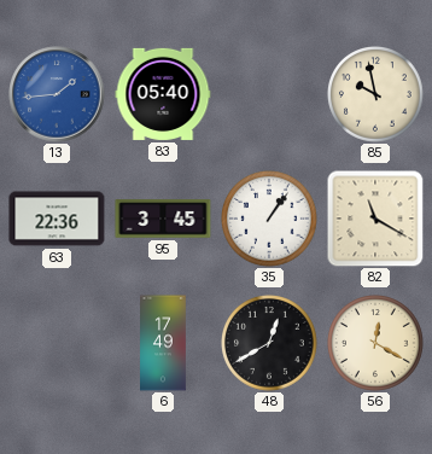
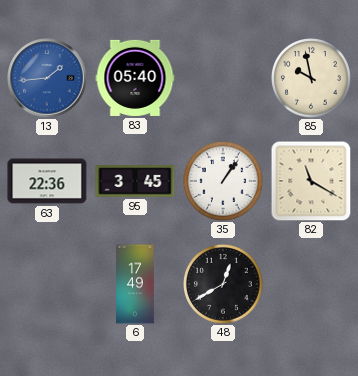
56: 12:20 -> none
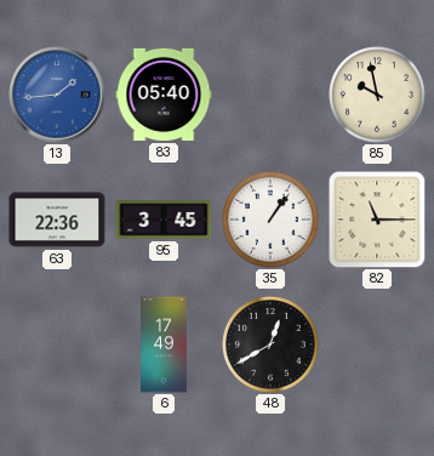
82: 11:20 -> 11:15
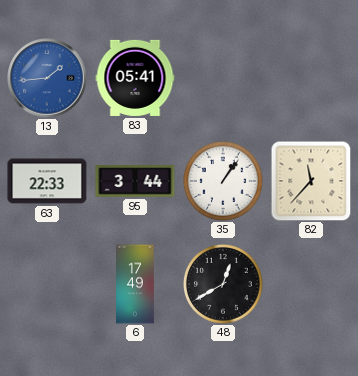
83: 05:40 -> 05:41
85: 9:58 -> none
63: 22:36 -> 22:33
95: 3:45 -> 3:44
82: 11:15 -> 11:37
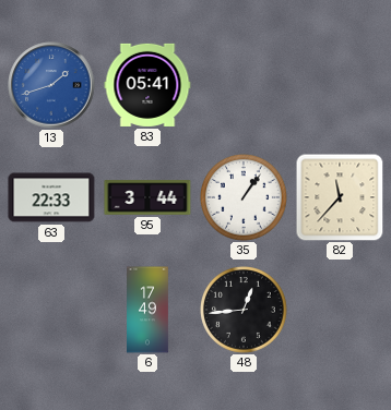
13: 1:44 -> 1:42
48: 12:40 -> 12:44
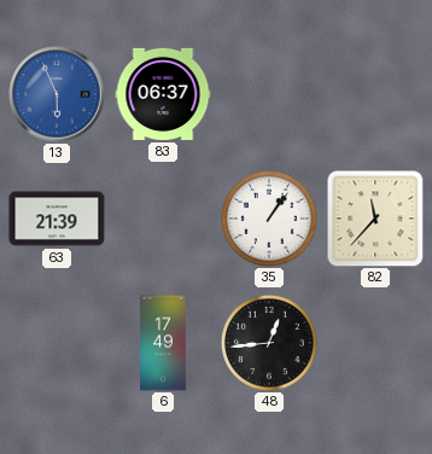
13: 1:42 -> 5:56
83: 05:41 -> 06:37
63: 22:33 -> 21:39
95: 3:44 -> none
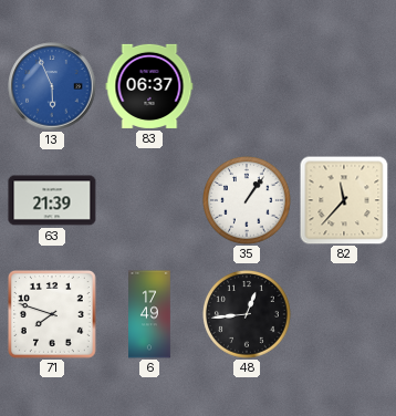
71: none -> 7:48
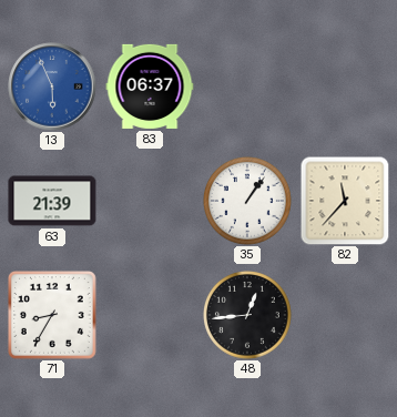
71: 7:48 -> 8:35
6: 17:49 -> none
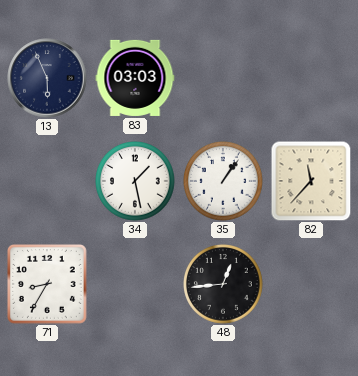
13 dial: blue -> navy
83: 06:37 -> 03:03
63: 21:39 -> none
34: none -> 1:28
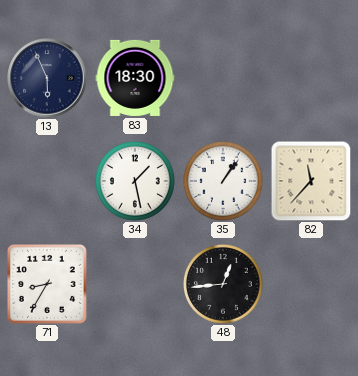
83: 03:03 -> 18:30
